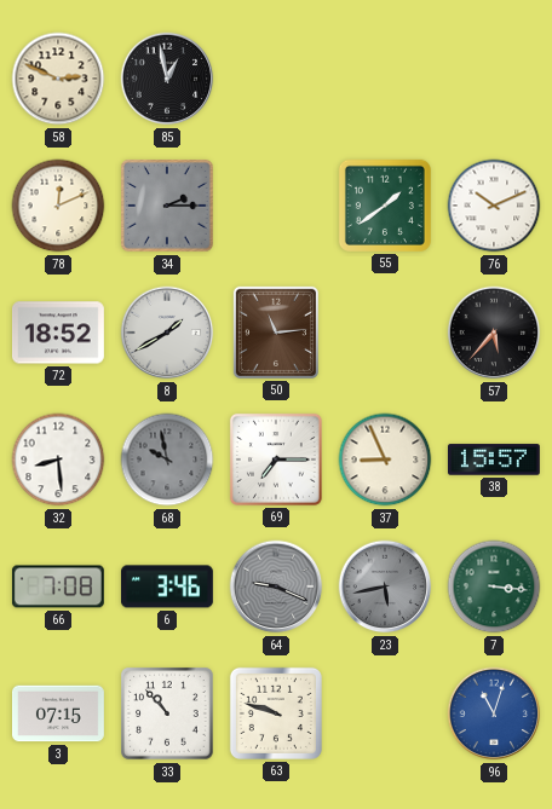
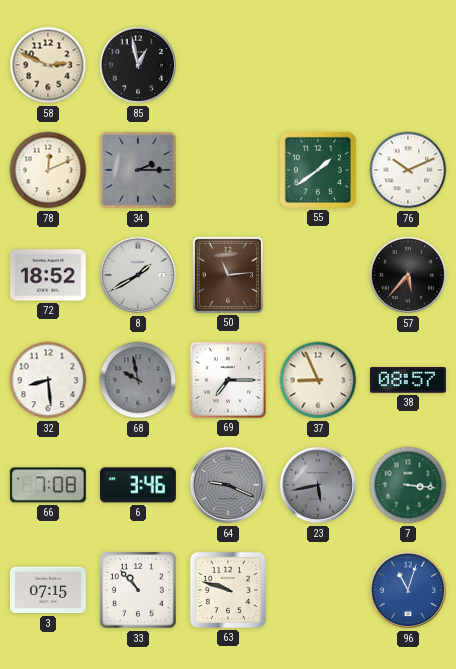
38: 15:57 -> 08:57
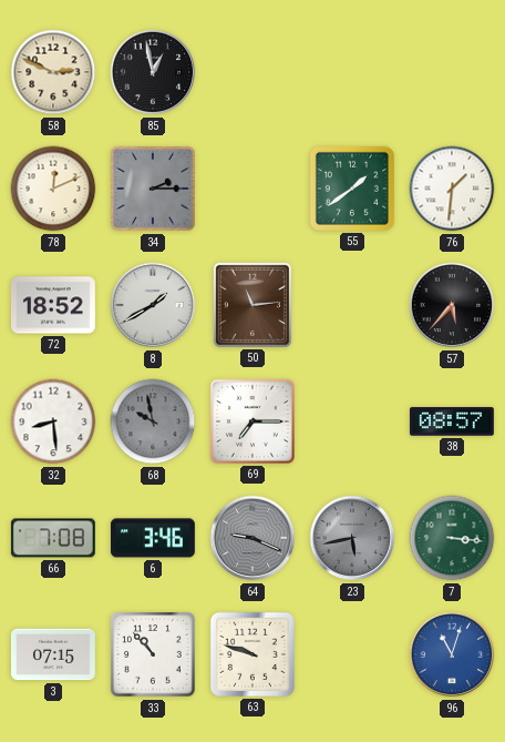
76: 10:11 -> 1:31
37: 8:56 -> none
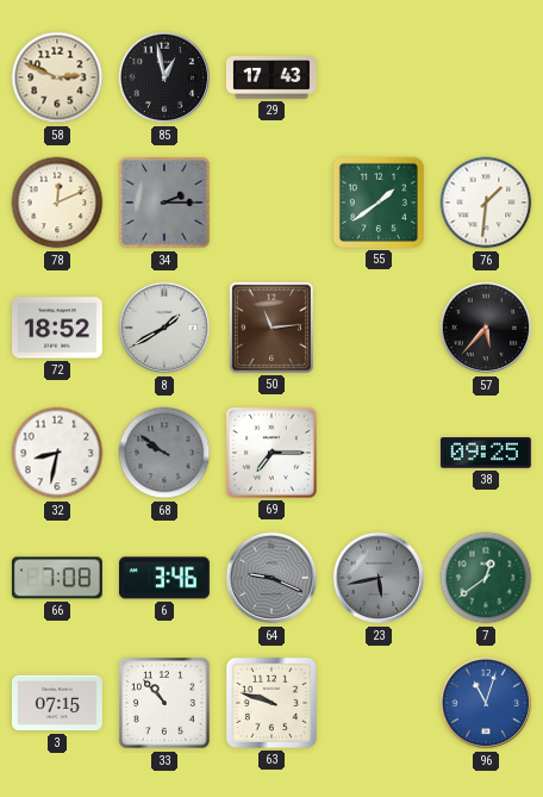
29: none -> 17:43
32: 8:29 -> 8:32
68: 9:58 -> 9:51
38: 08:57 -> 09:25
7: 3:16 -> 12:39
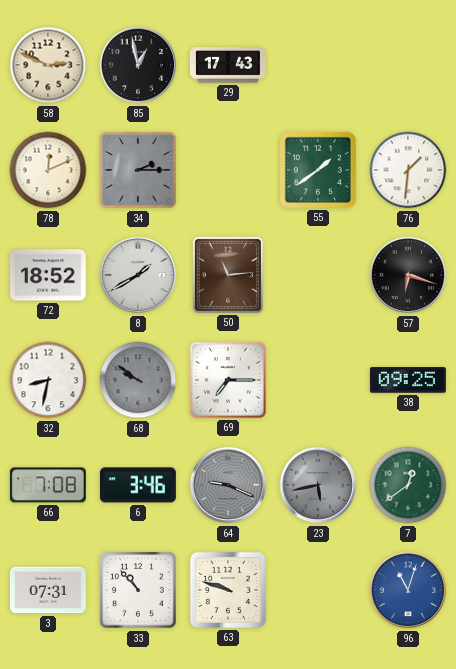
57: 5:37 -> 6:18
3: 07:15 -> 07:31
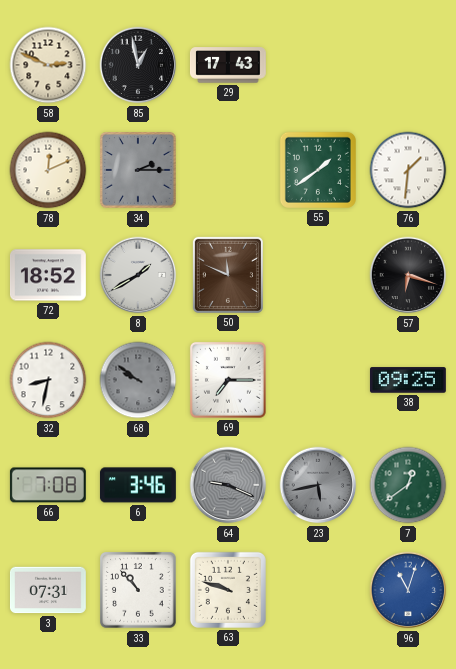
50: 11:14 -> 11:49
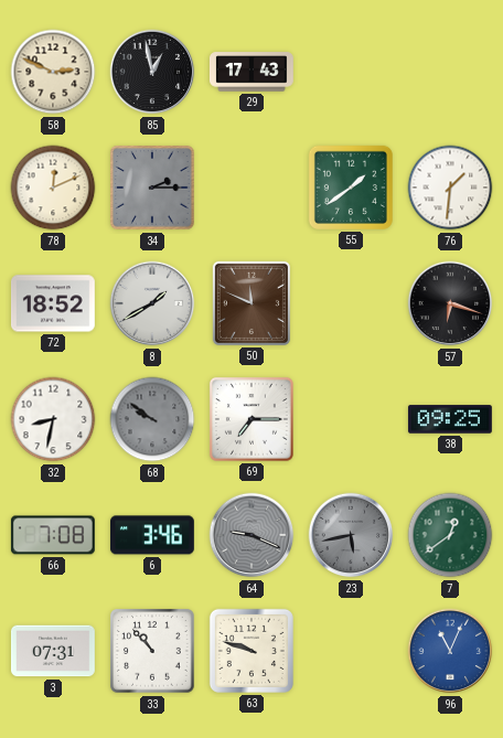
96: 11:03 -> 11:04
